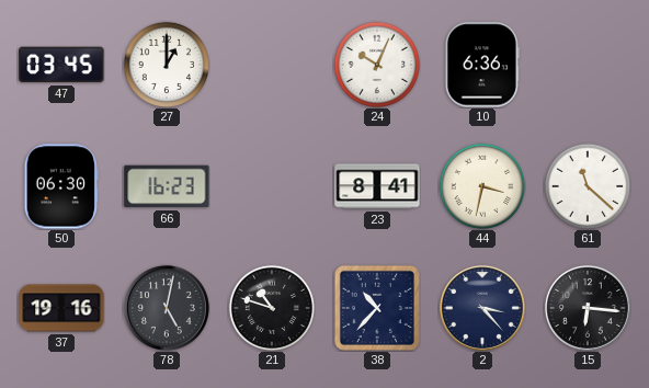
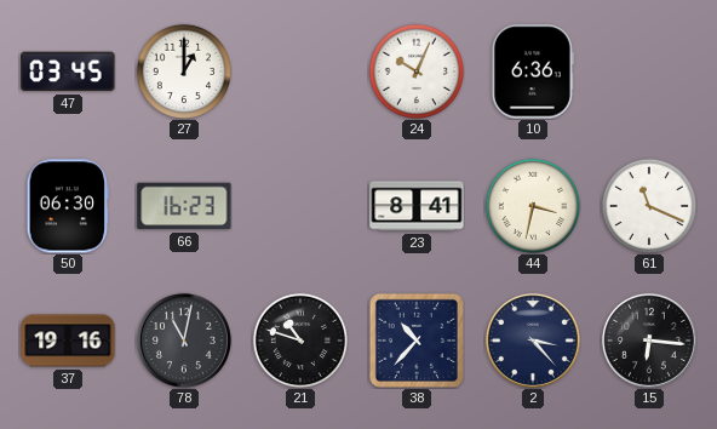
61: 11:22 -> 11:19
78: 5:02 -> 11:02
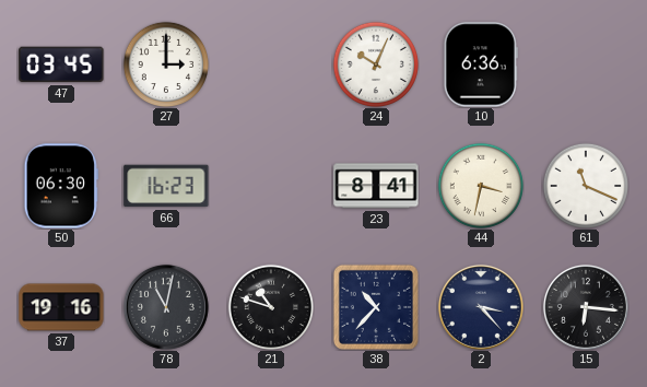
27: 1:00 -> 3:00
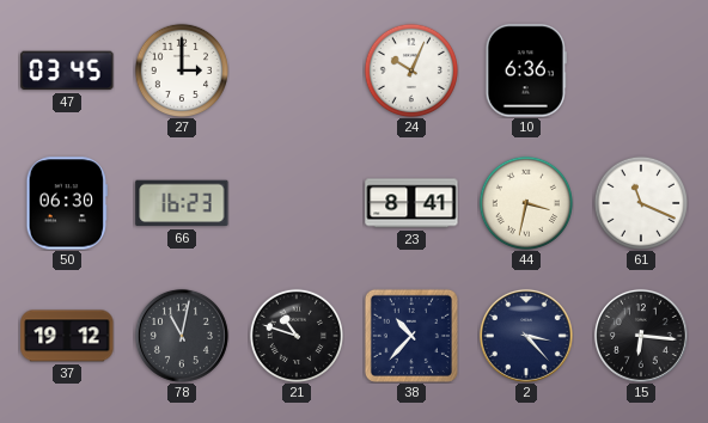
37: 19:16 -> 19:12
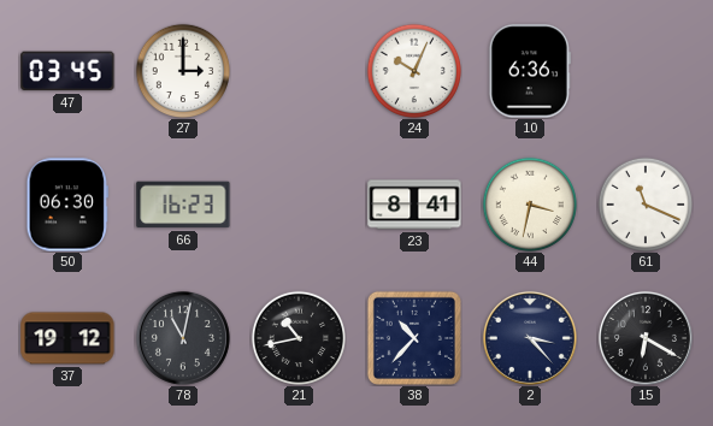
21: 10:48 -> 10:43
15: 6:16 -> 6:20
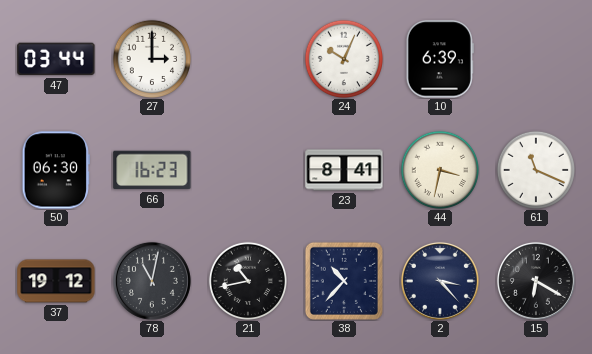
47: 03:45 -> 03:44
10: 6:36 -> 6:39
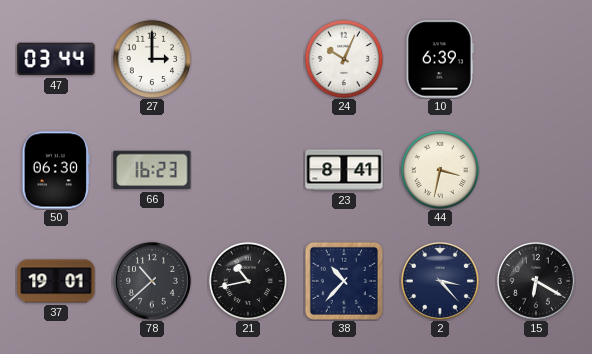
61: 11:19 -> none
37: 19:12 -> 19:01
78: 11:02 -> 10:38
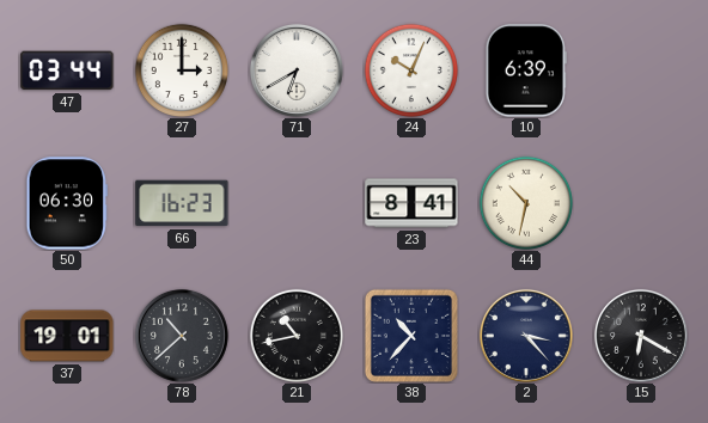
71: none -> 6:40
44: 3:32 -> 10:32
